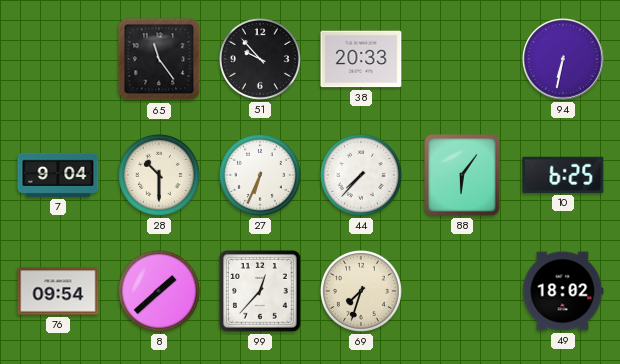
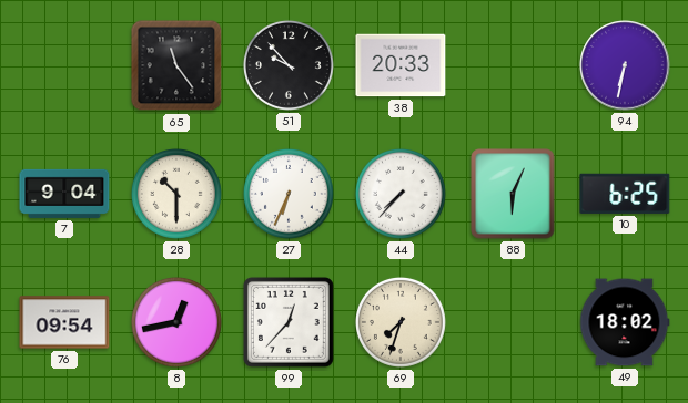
88: 6:06 -> 6:04
8: 1:38 -> 12:43
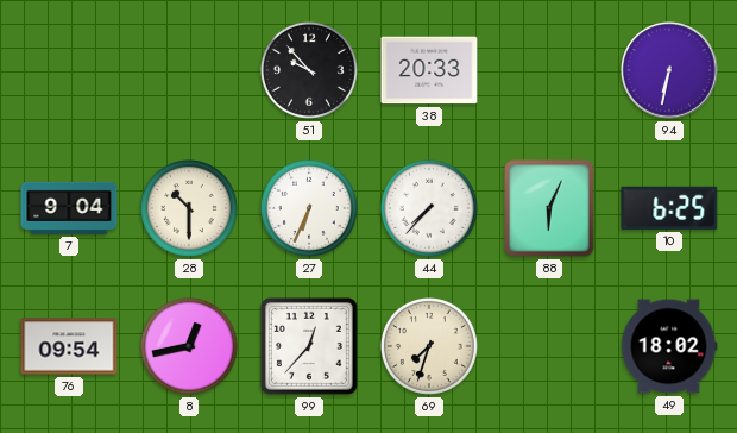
65: 11:24 -> none
